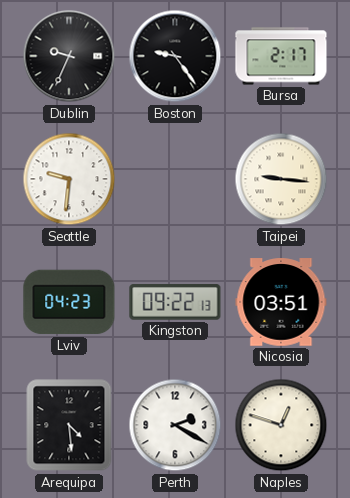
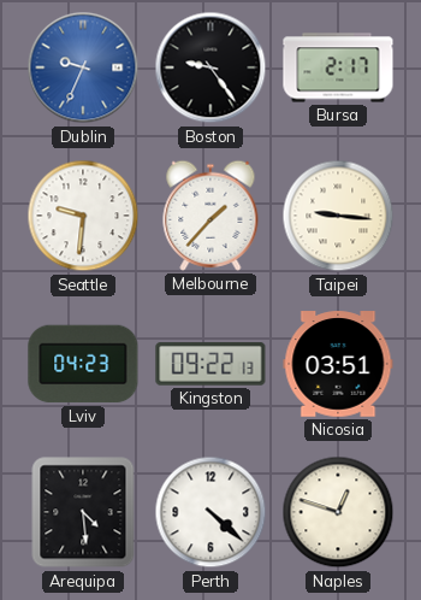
Dublin dial: black -> blue
Melbourne: none -> 1:37
Perth: 2:20 -> 4:22
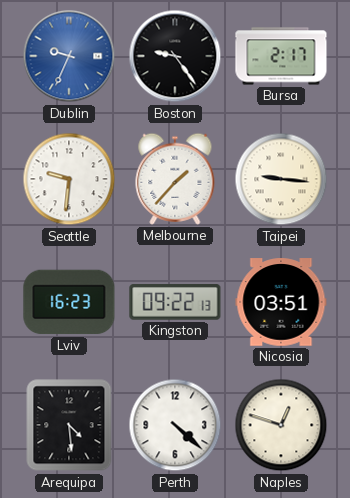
Lviv: 04:23 -> 16:23
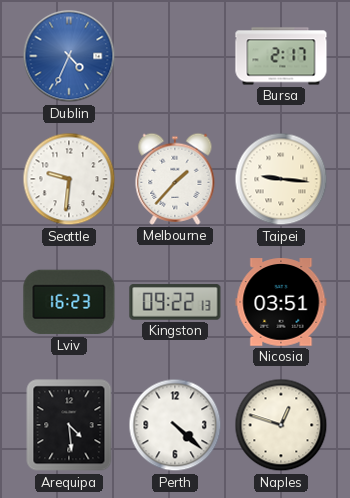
Dublin: 9:34 -> 4:34
Boston: 9:24 -> none
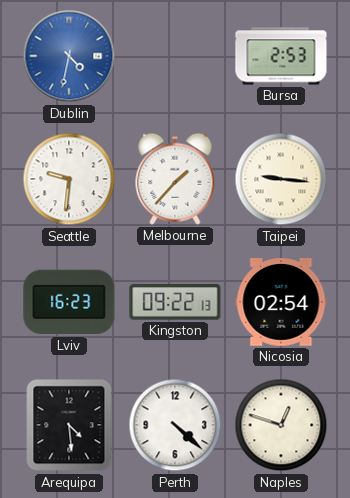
Dublin: 4:34 -> 4:32
Bursa: 2:17 -> 2:53
Nicosia: 03:51 -> 02:54
